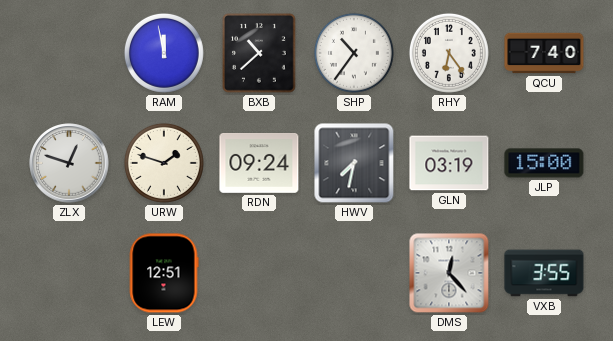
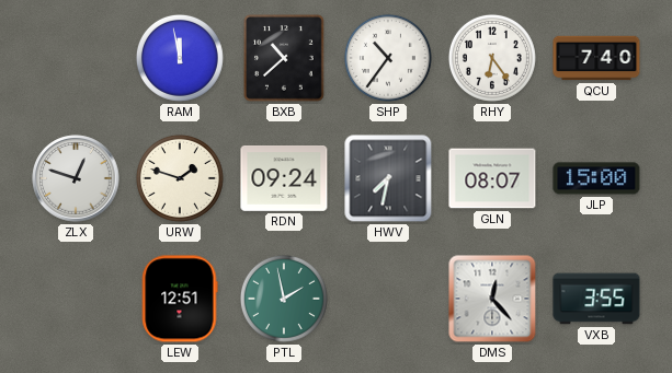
GLN: 03:19 -> 08:07
PTL: none -> 1:58
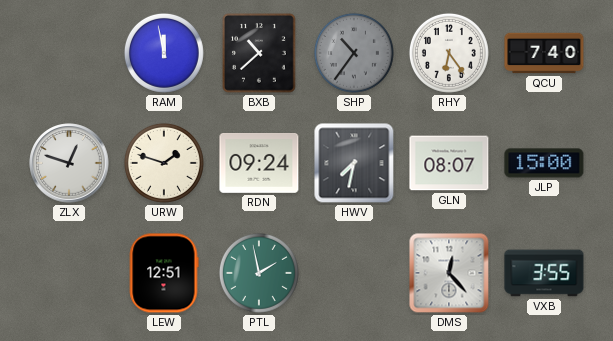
SHP dial: white -> grey
